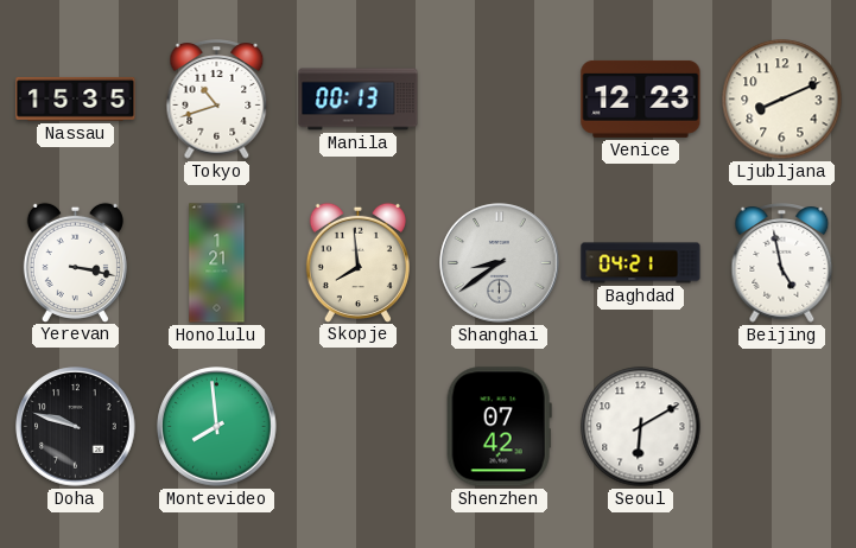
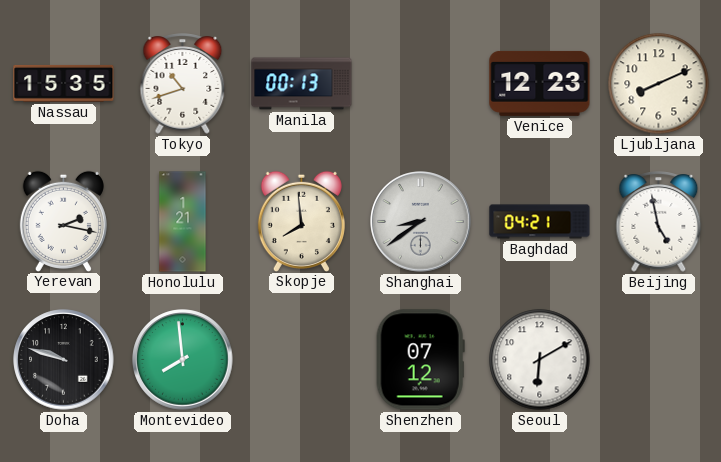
Yerevan: 3:17 -> 2:17
Shenzhen: 07:42 -> 07:12
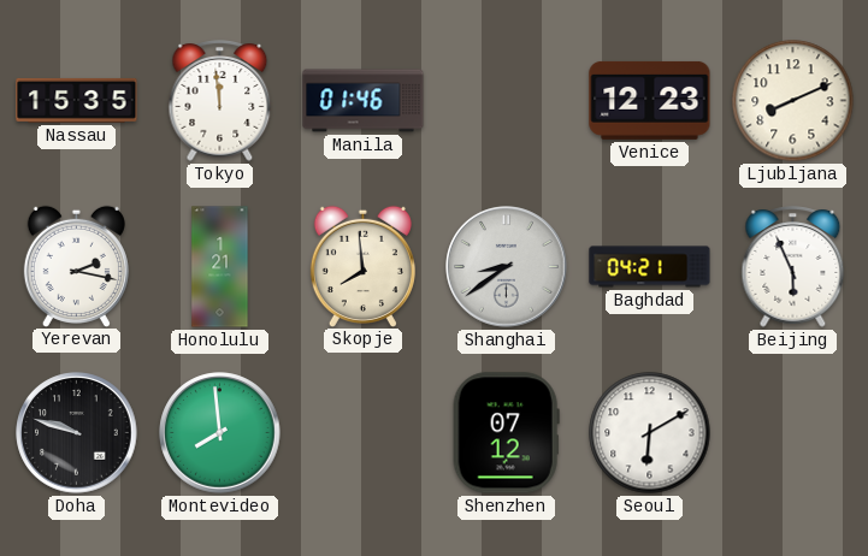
Tokyo: 10:42 -> 11:59
Manila: 00:13 -> 01:46
Beijing: 4:58 -> 5:56
